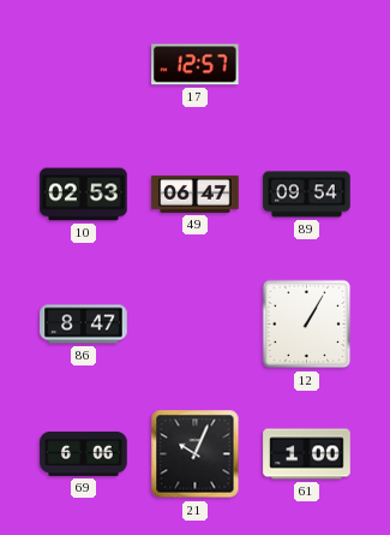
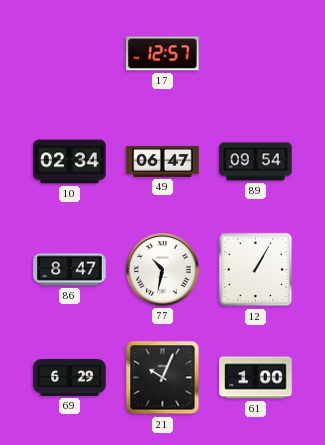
10: 02:53 -> 02:34
77: none -> 10:32
69: 6:06 -> 6:29
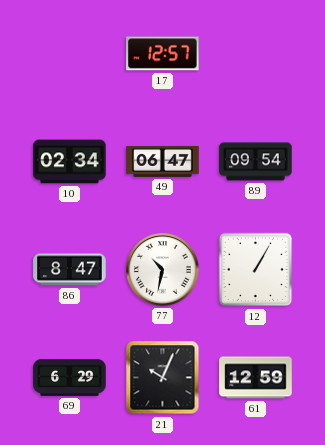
61: 1:00 -> 12:59
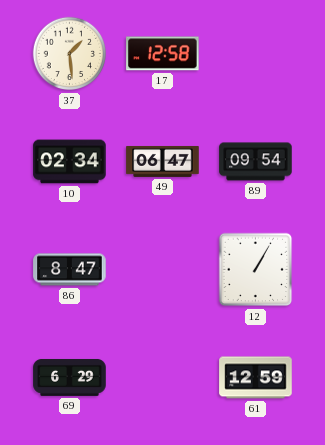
37: none -> 1:29
17: 12:57 -> 12:58
77: 10:32 -> none
21: 10:04 -> none
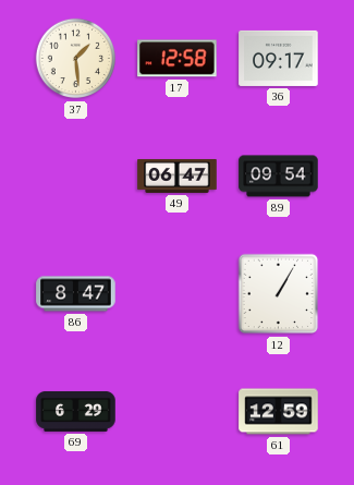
36: none -> 09:17
10: 02:34 -> none
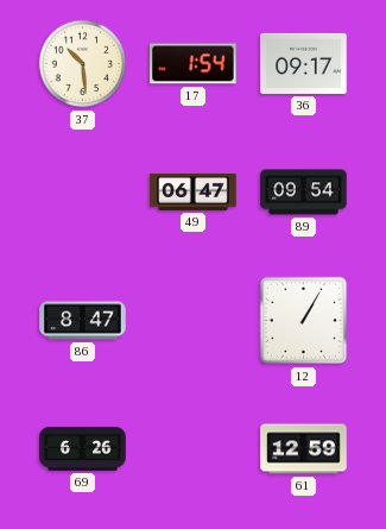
37: 1:29 -> 10:29
17: 12:58 -> 1:54
69: 6:29 -> 6:26
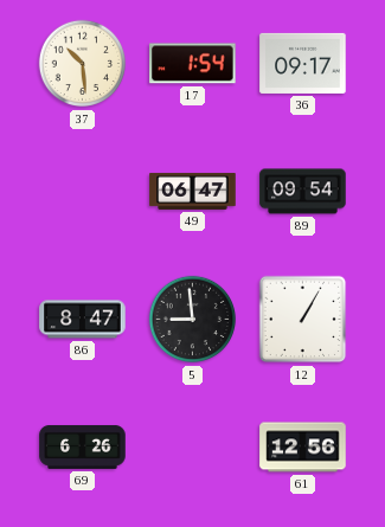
5: none -> 8:59
61: 12:59 -> 12:56
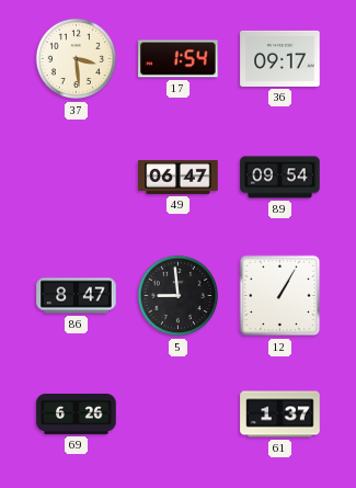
37: 10:29 -> 3:29
61: 12:56 -> 1:37
